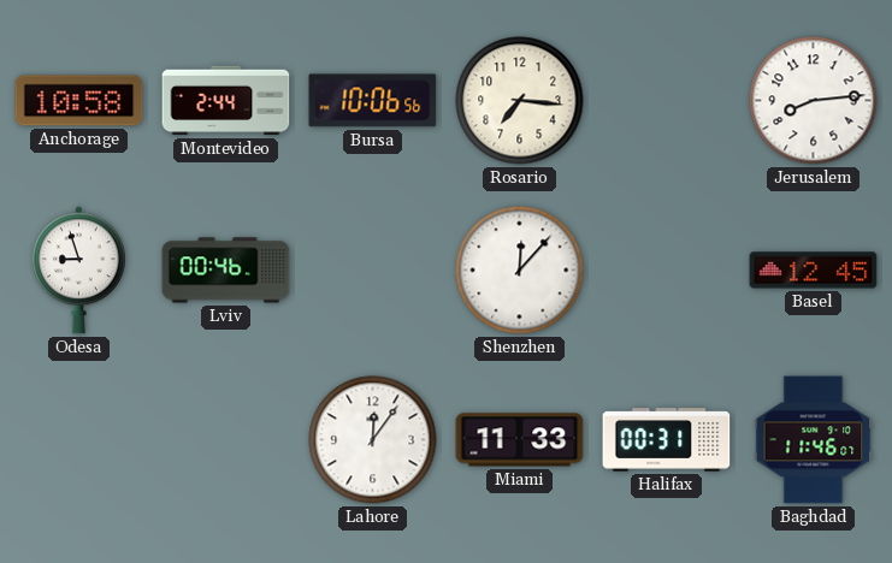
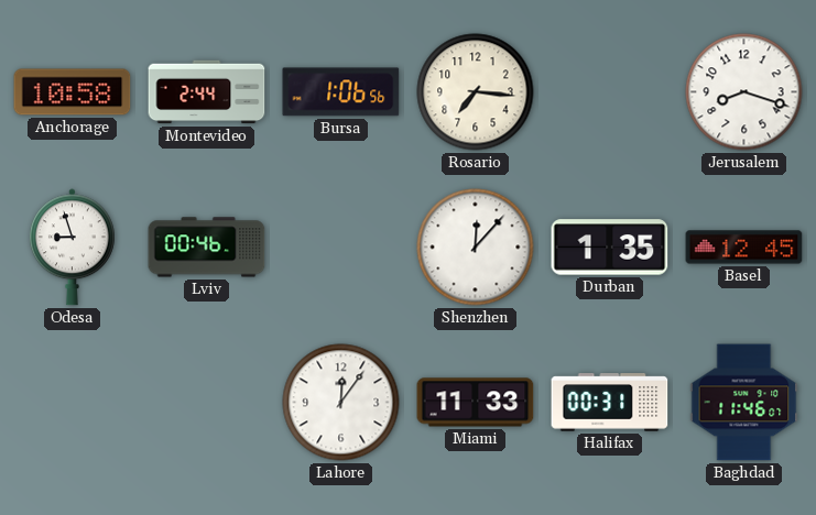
Bursa: 10:06 -> 1:06
Jerusalem: 8:14 -> 8:18
Durban: none -> 1:35
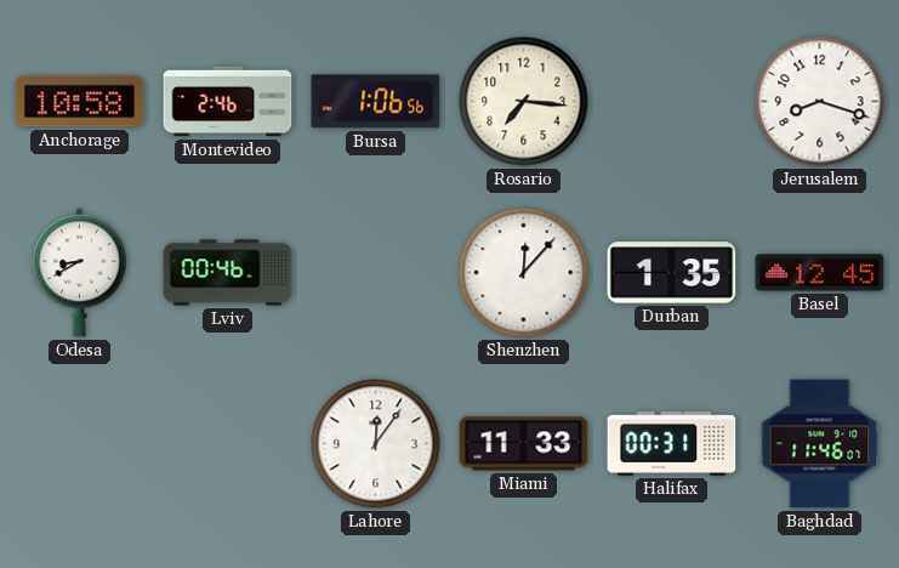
Montevideo: 2:44 -> 2:46
Odesa: 8:57 -> 8:40
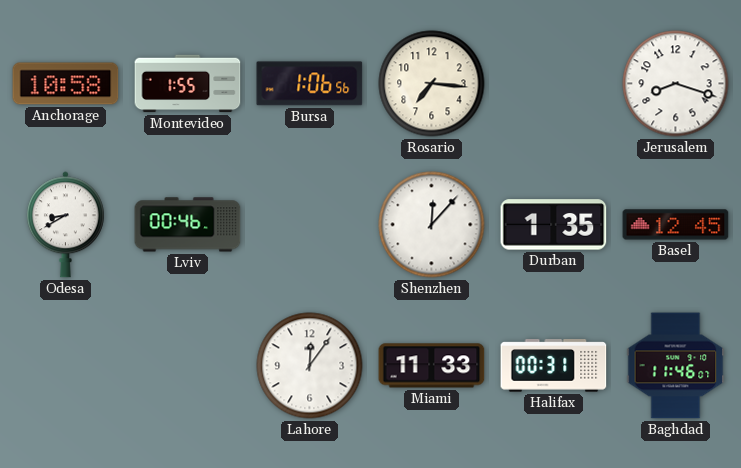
Montevideo: 2:46 -> 1:55
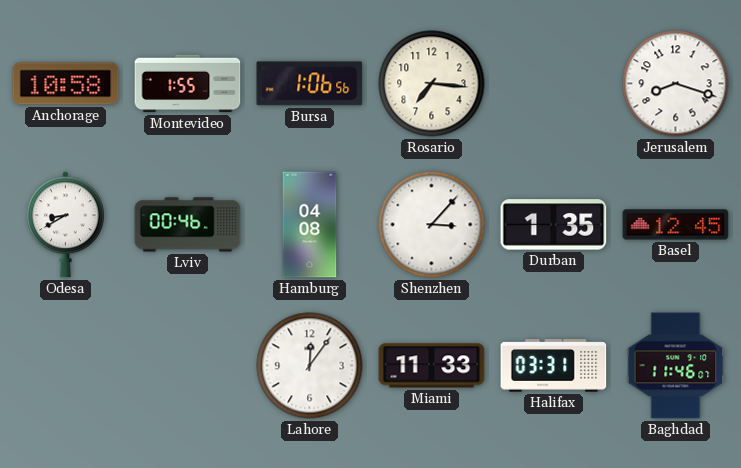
Hamburg: none -> 04:08
Shenzhen: 12:07 -> 3:07
Halifax: 00:31 -> 03:31
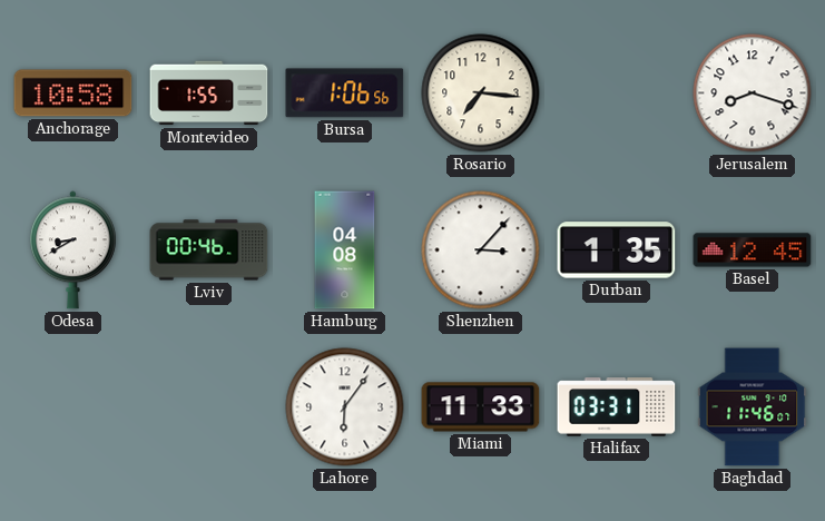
Lahore: 12:06 -> 6:06
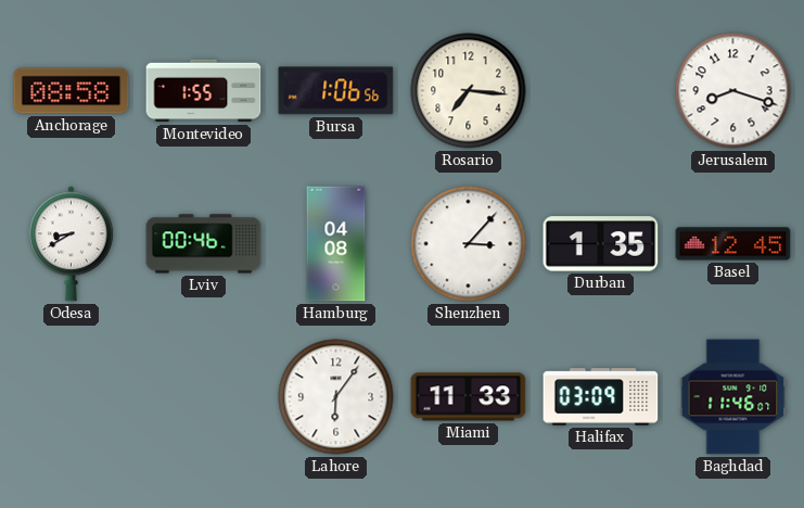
Anchorage: 10:58 -> 08:58
Halifax: 03:31 -> 03:09
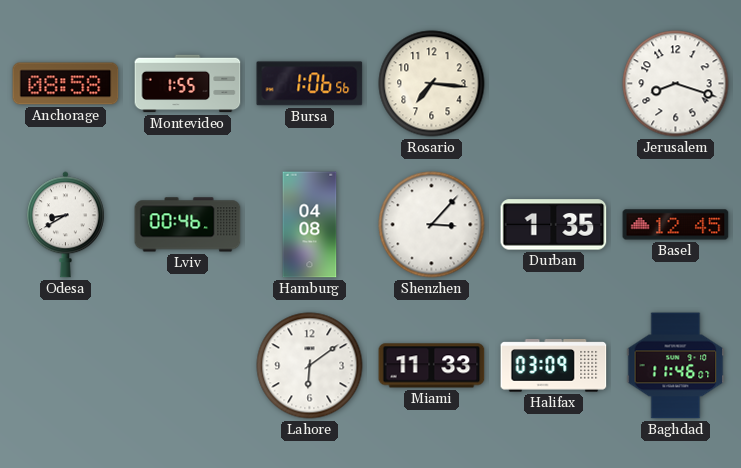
Lahore: 6:06 -> 6:09
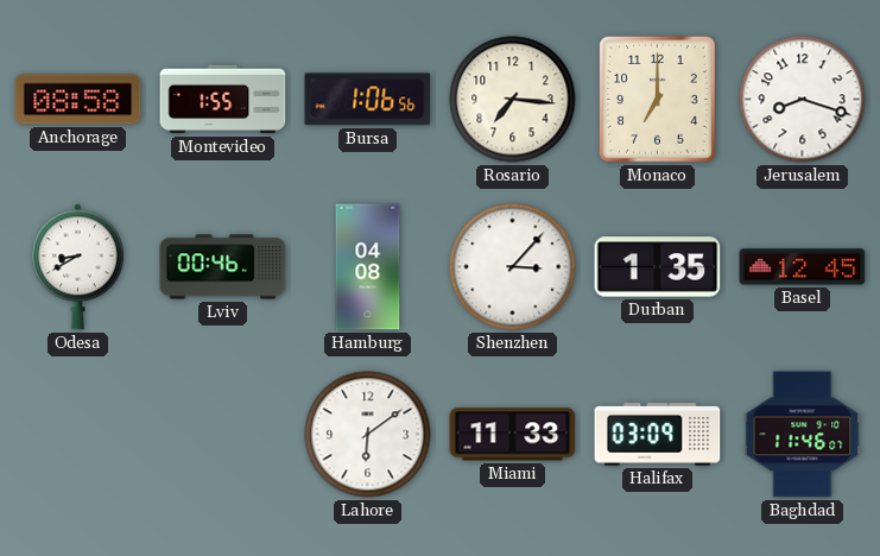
Monaco: none -> 7:00
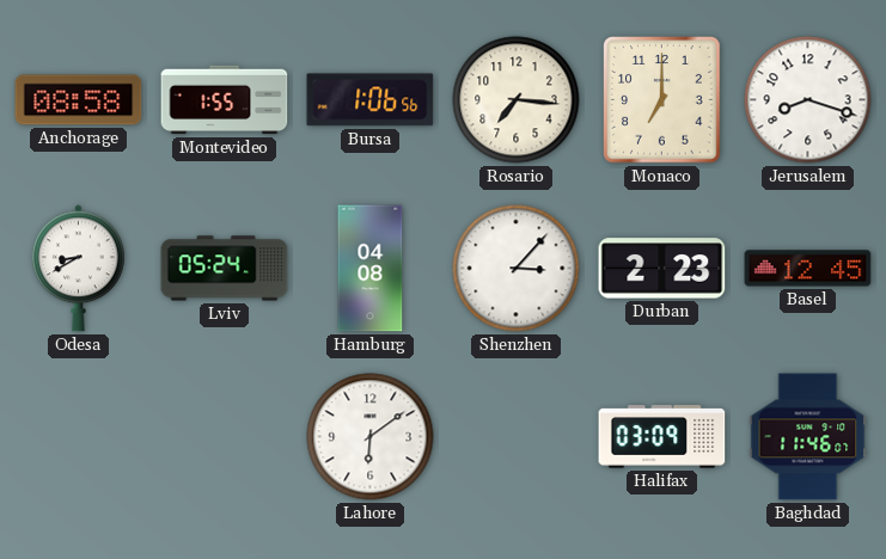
Lviv: 00:46 -> 05:24
Durban: 1:35 -> 2:23
Miami: 11:33 -> none
